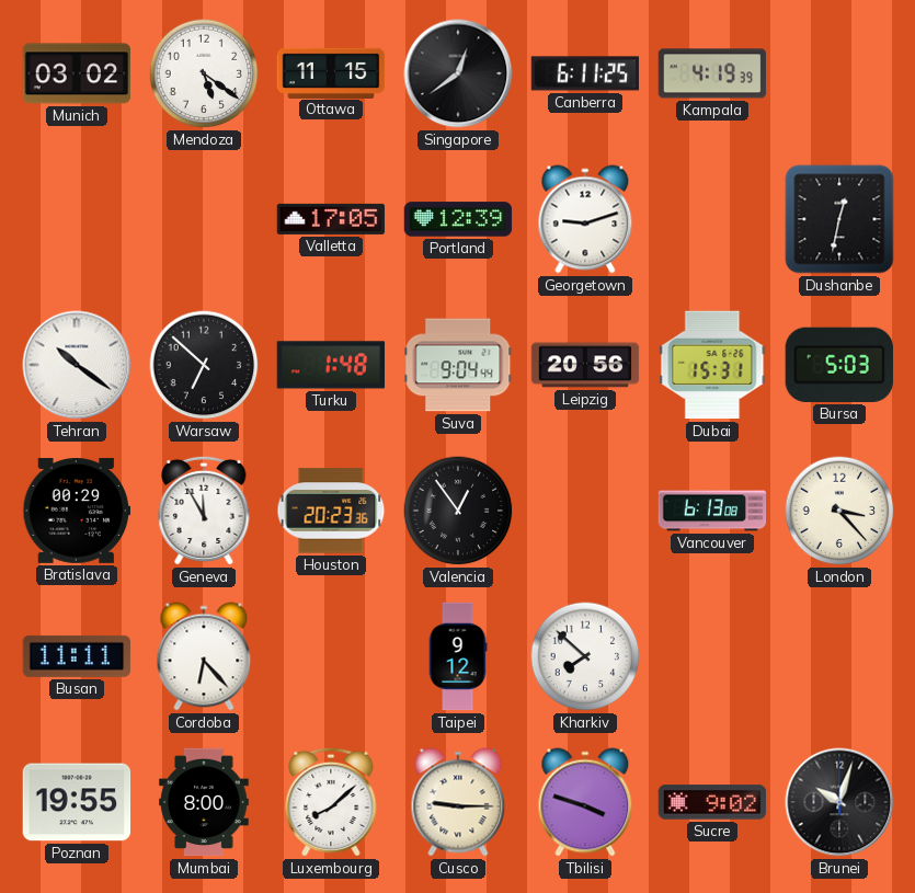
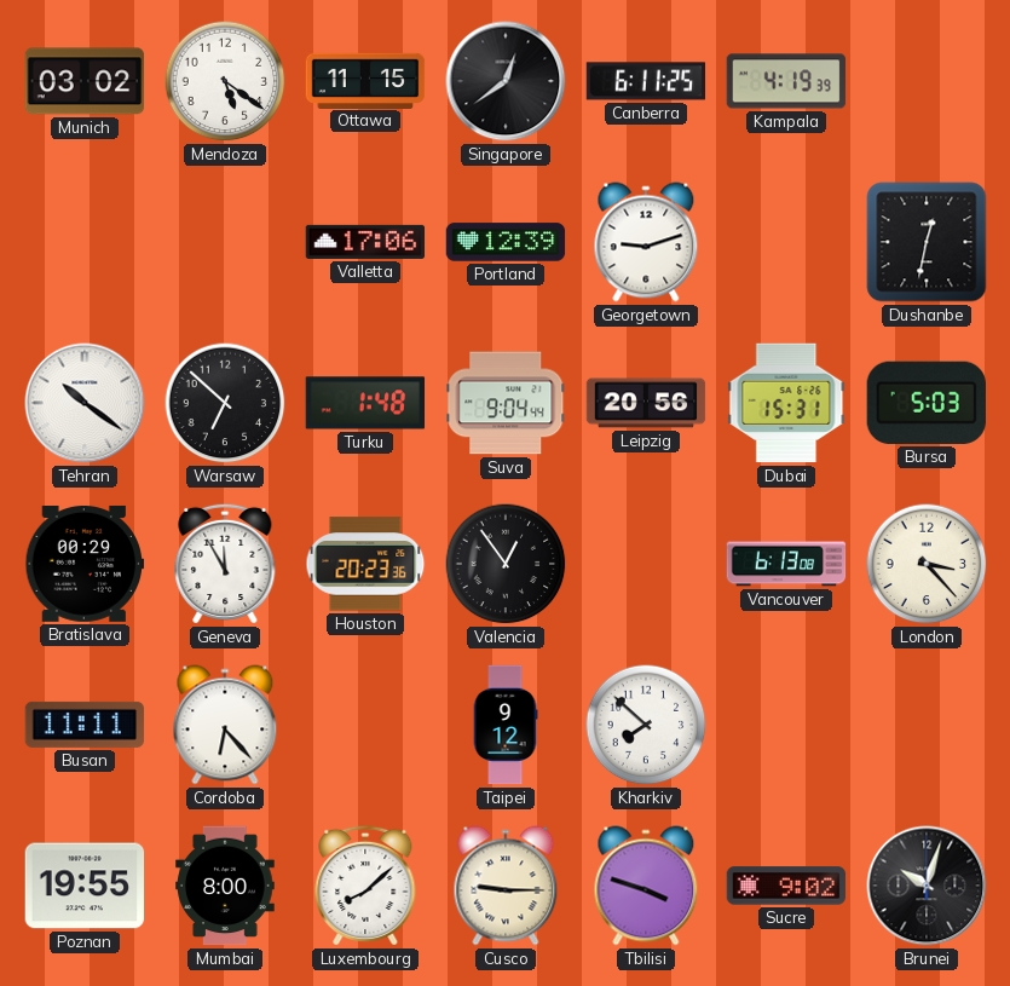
Valletta: 17:05 -> 17:06
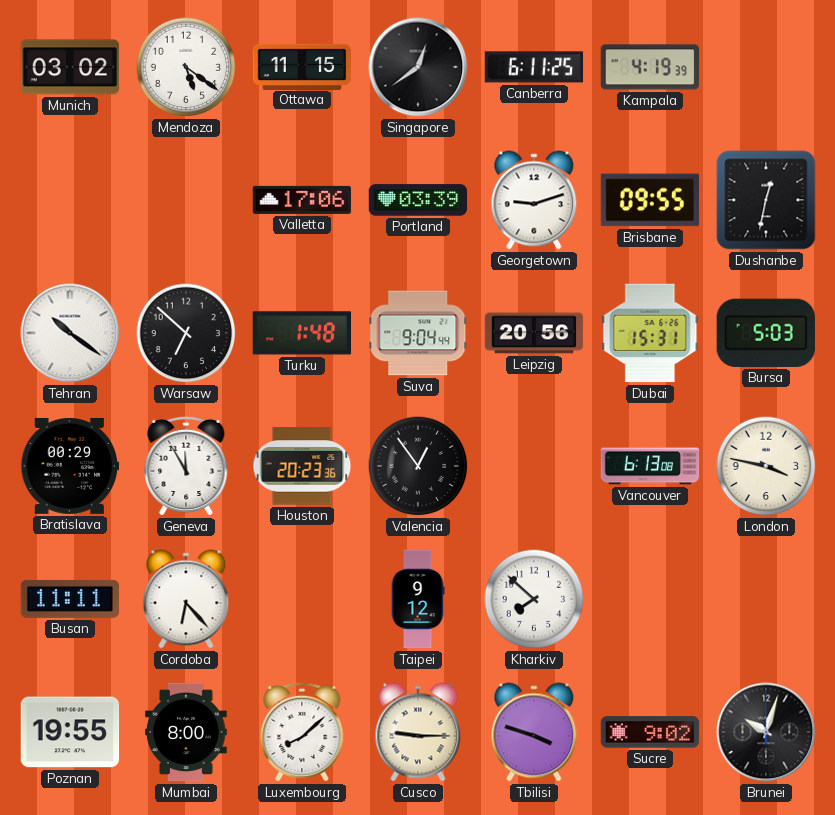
Portland: 12:39 -> 03:39
Brisbane: none -> 09:55
London: 3:23 -> 3:47
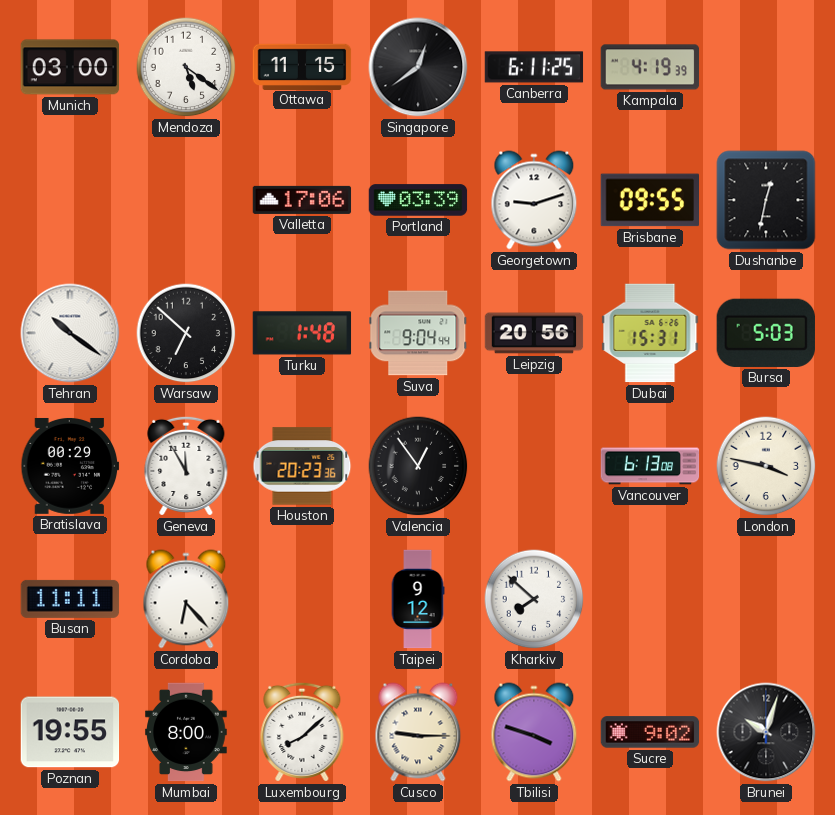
Munich: 03:02 -> 03:00
